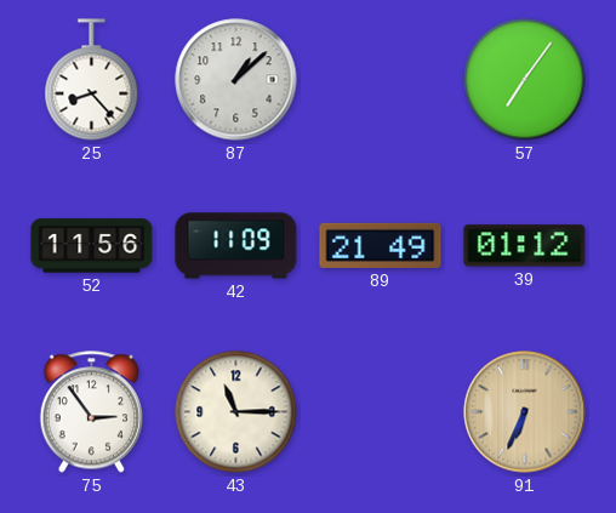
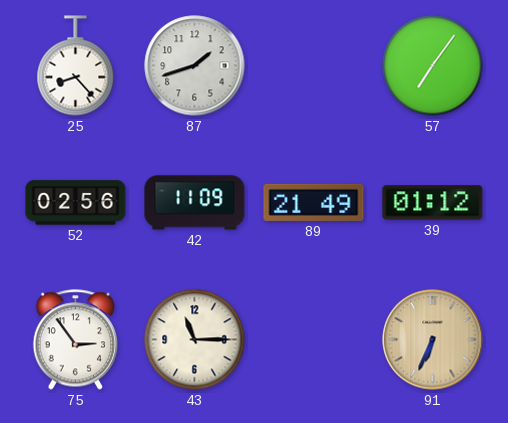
87: 1:08 -> 1:42
52: 11:56 -> 02:56
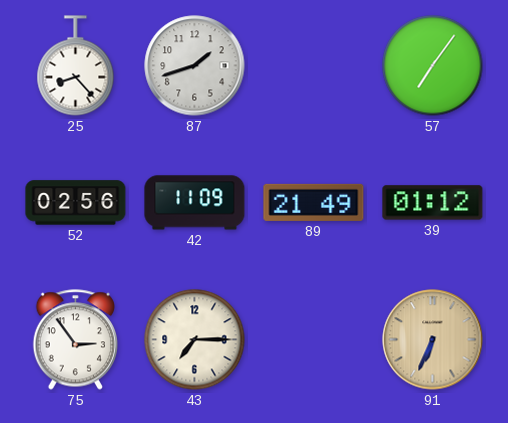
43: 11:15 -> 7:15
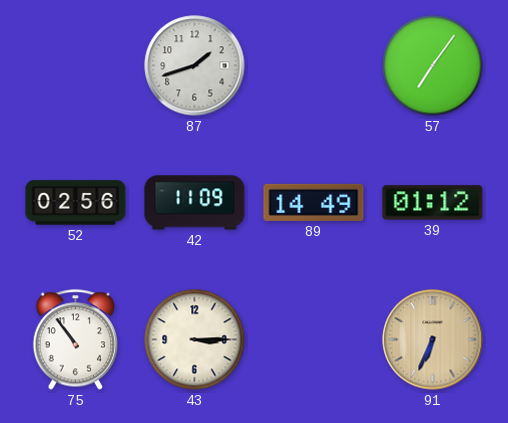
25: 8:23 -> none
89: 21:49 -> 14:49
75: 2:54 -> 10:54
43: 7:15 -> 3:15
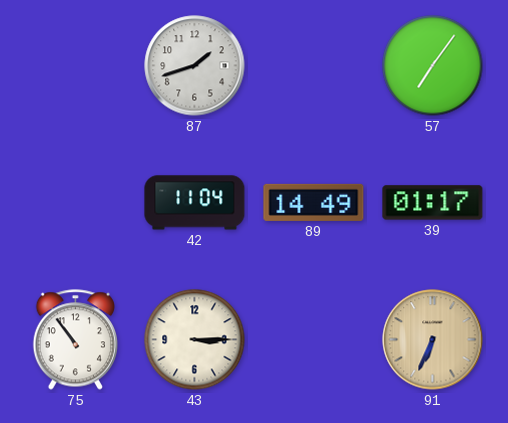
52: 02:56 -> none
42: 11:09 -> 11:04
39: 01:12 -> 01:17
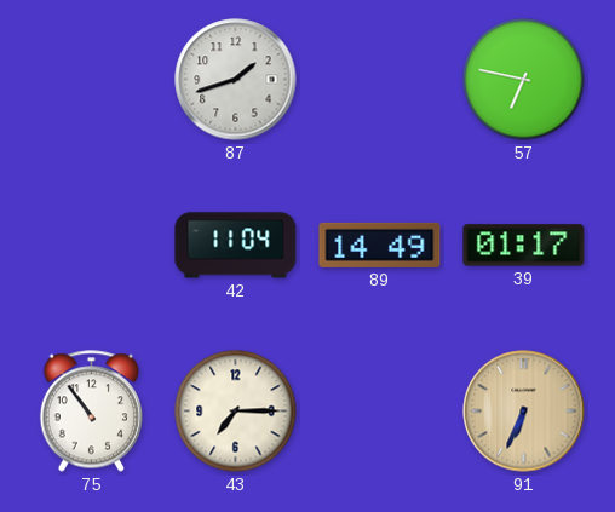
57: 7:06 -> 6:47
43: 3:15 -> 7:15
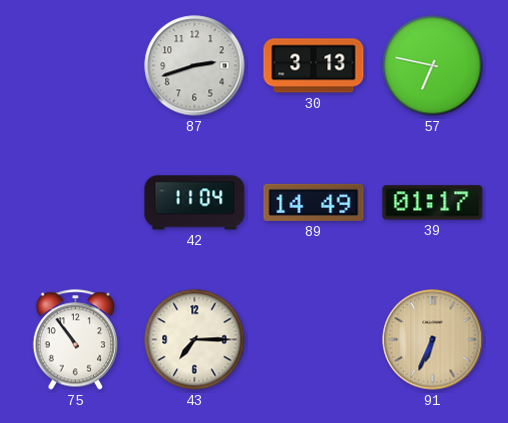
87: 1:42 -> 2:42
30: none -> 3:13
